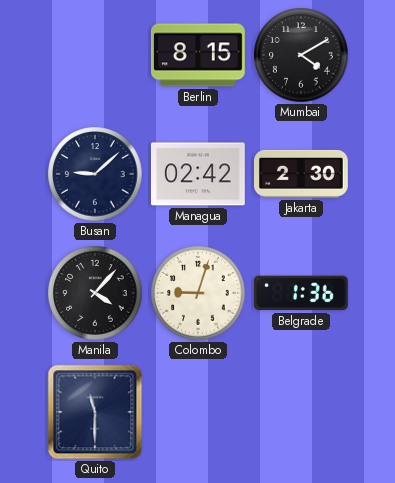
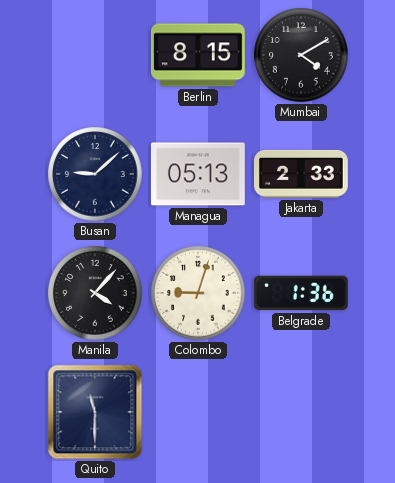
Managua: 02:42 -> 05:13
Jakarta: 2:30 -> 2:33
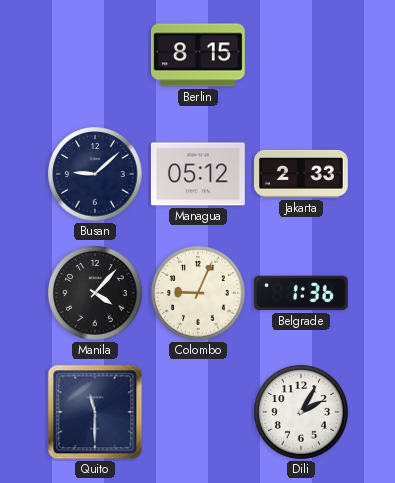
Mumbai: 4:10 -> none
Managua: 05:13 -> 05:12
Colombo: 9:03 -> 9:04
Dili: none -> 2:05
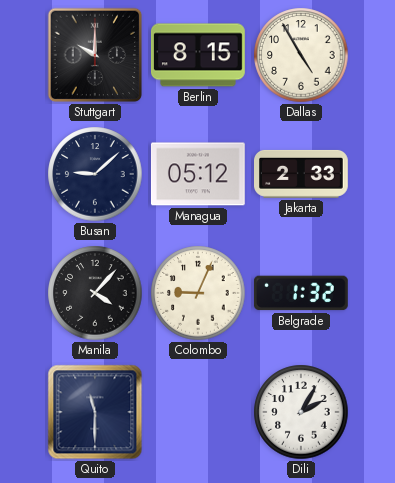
Stuttgart: none -> 10:00
Dallas: none -> 4:55
Belgrade: 1:36 -> 1:32
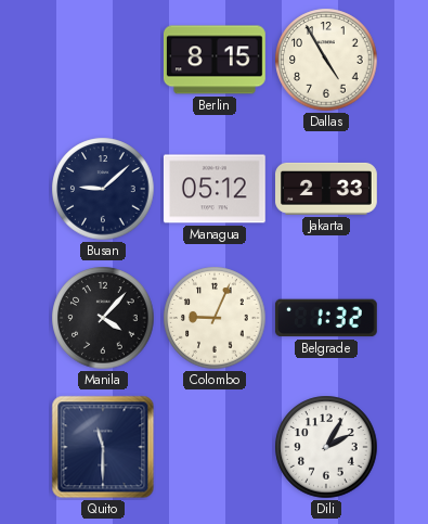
Stuttgart: 10:00 -> none
